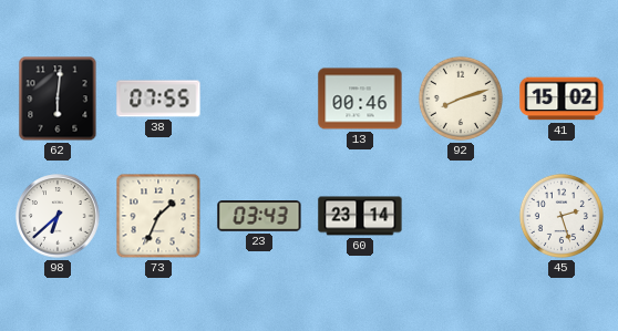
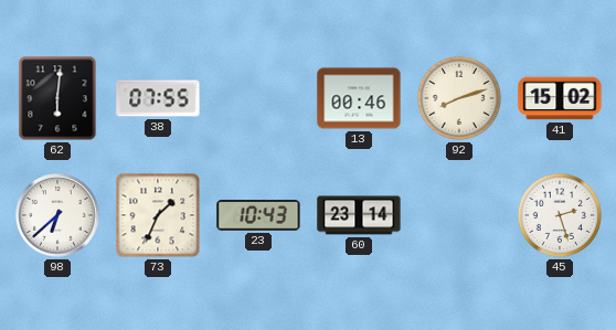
23: 03:43 -> 10:43
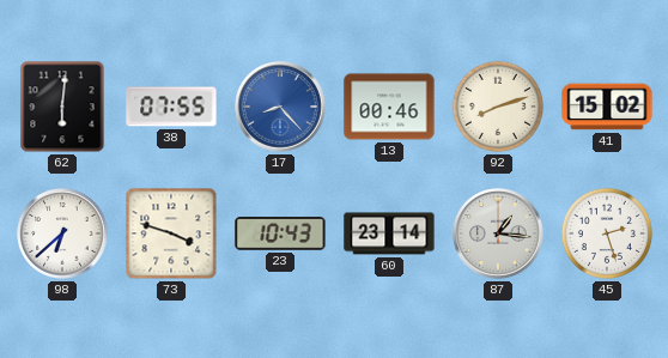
17: none -> 8:23
73: 1:34 -> 3:48
87: none -> 1:16
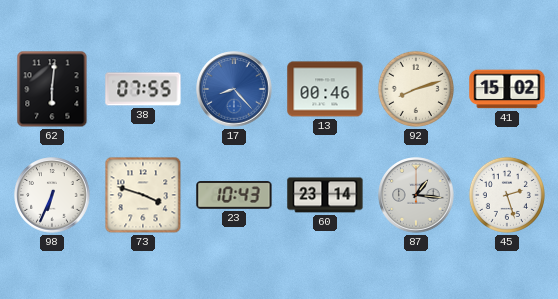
98: 6:38 -> 6:34
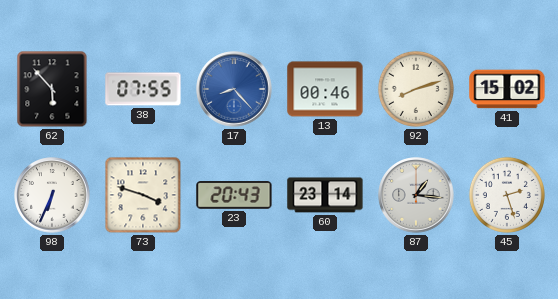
62: 6:01 -> 5:53
23: 10:43 -> 20:43
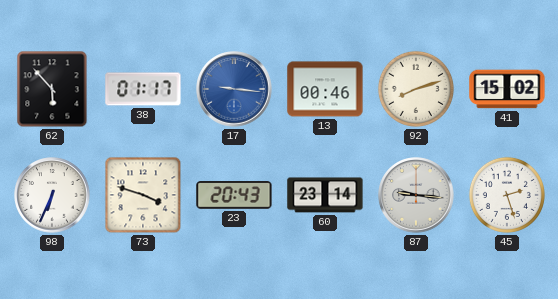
38: 07:55 -> 01:17
17: 8:23 -> 9:16
87: 1:16 -> 9:16
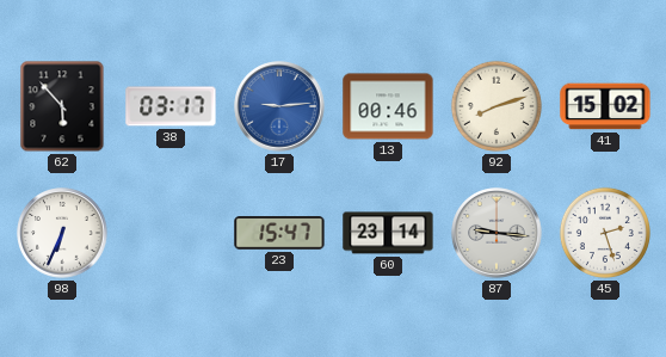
38: 01:17 -> 03:17
17: 9:16 -> 9:14
73: 3:48 -> none
23: 20:43 -> 15:47
